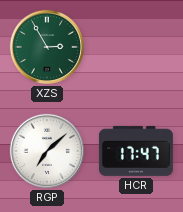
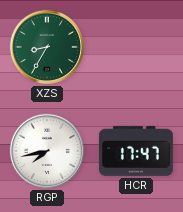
XZS: 2:55 -> 8:35
RGP: 7:08 -> 7:43
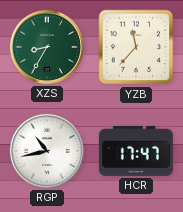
YZB: none -> 11:37
RGP: 7:43 -> 10:43
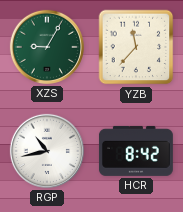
XZS: 8:35 -> 9:05
HCR: 17:47 -> 8:42
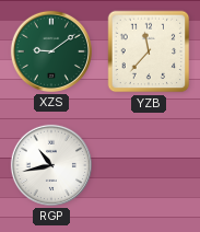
XZS: 9:05 -> 9:09
HCR: 8:42 -> none
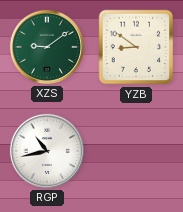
YZB: 11:37 -> 8:51
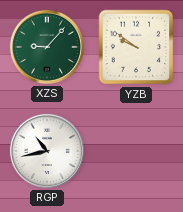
XZS: 9:09 -> 9:07
YZB: 8:51 -> 9:51
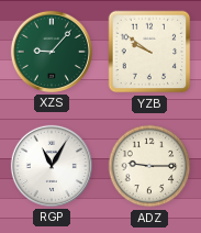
RGP: 10:43 -> 11:05
ADZ: none -> 9:15
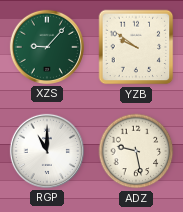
RGP: 11:05 -> 11:00
ADZ: 9:15 -> 9:28
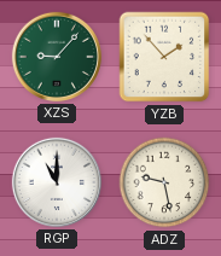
YZB: 9:51 -> 1:53
